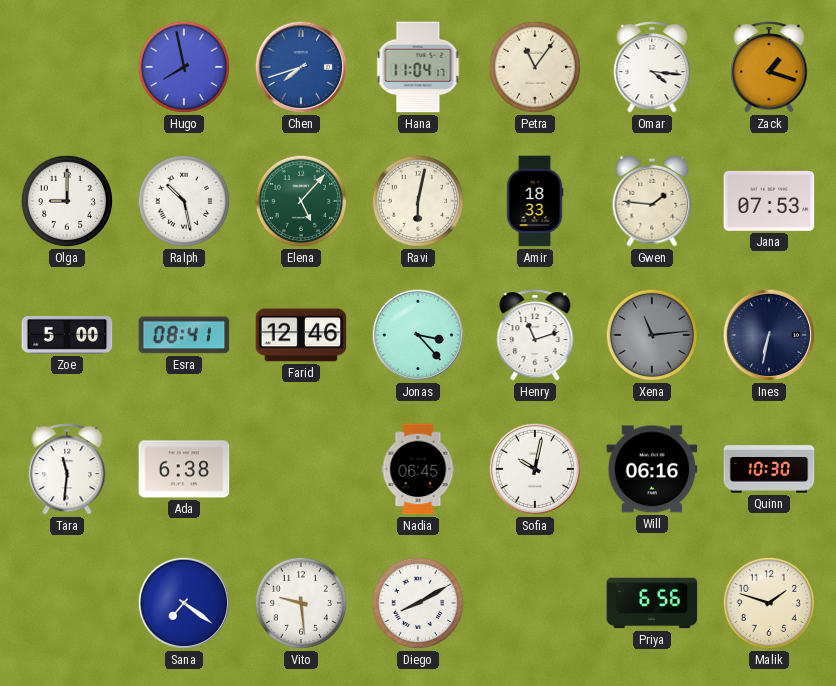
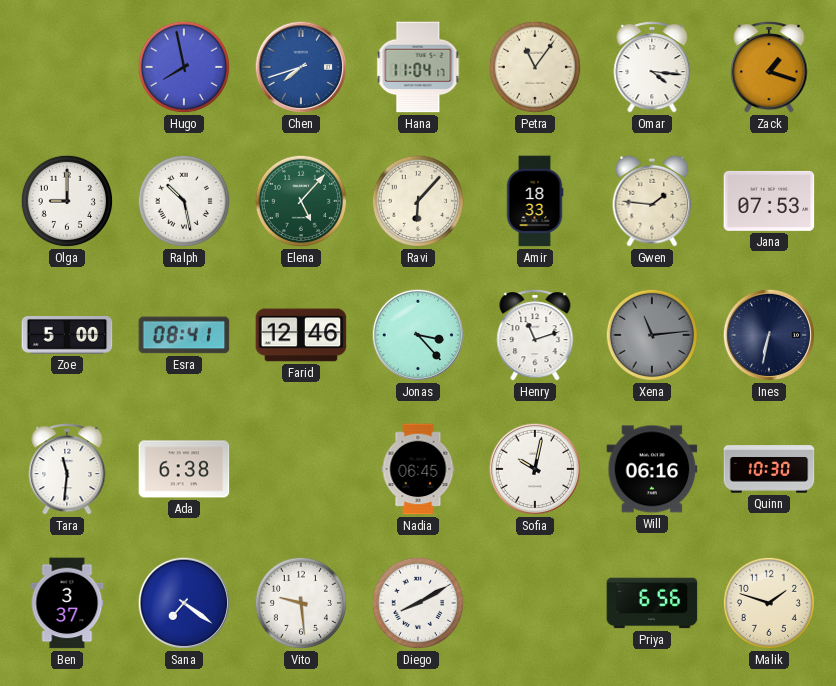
Ravi: 6:02 -> 6:07
Ben: none -> 3:37
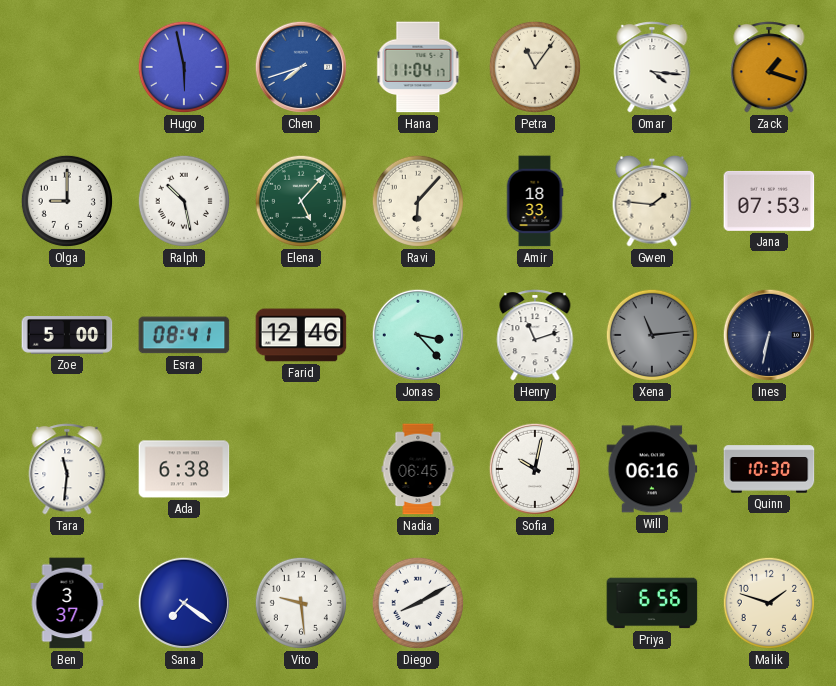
Hugo: 7:58 -> 5:58
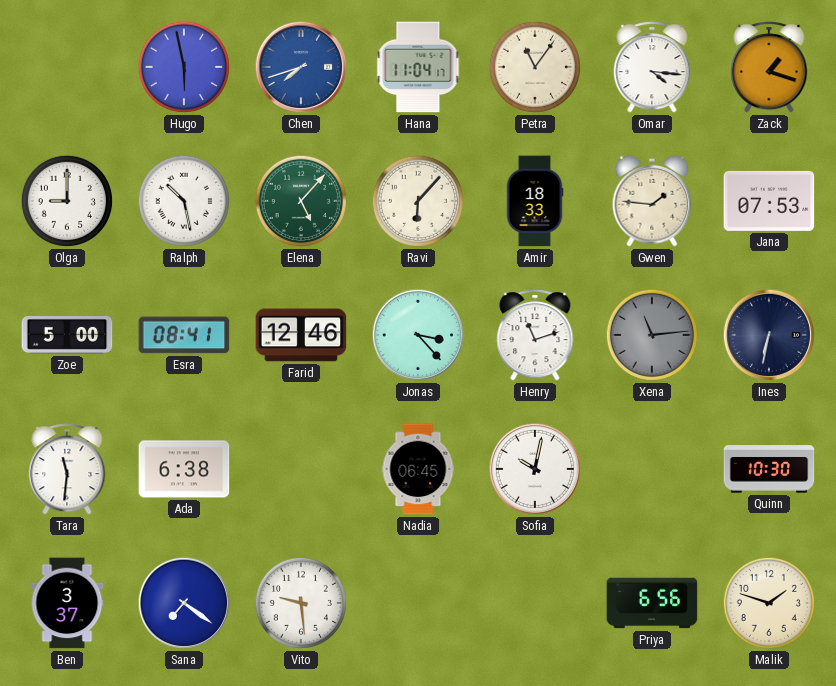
Will: 06:16 -> none
Diego: 8:10 -> none
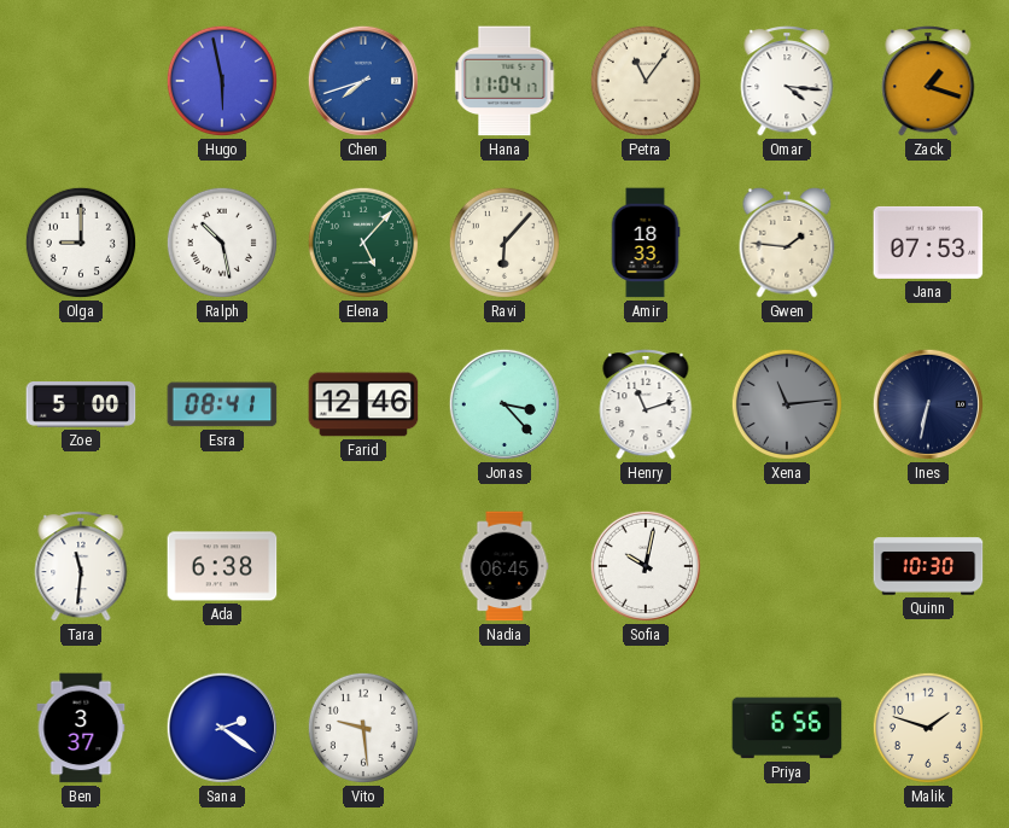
Sana: 7:21 -> 2:21
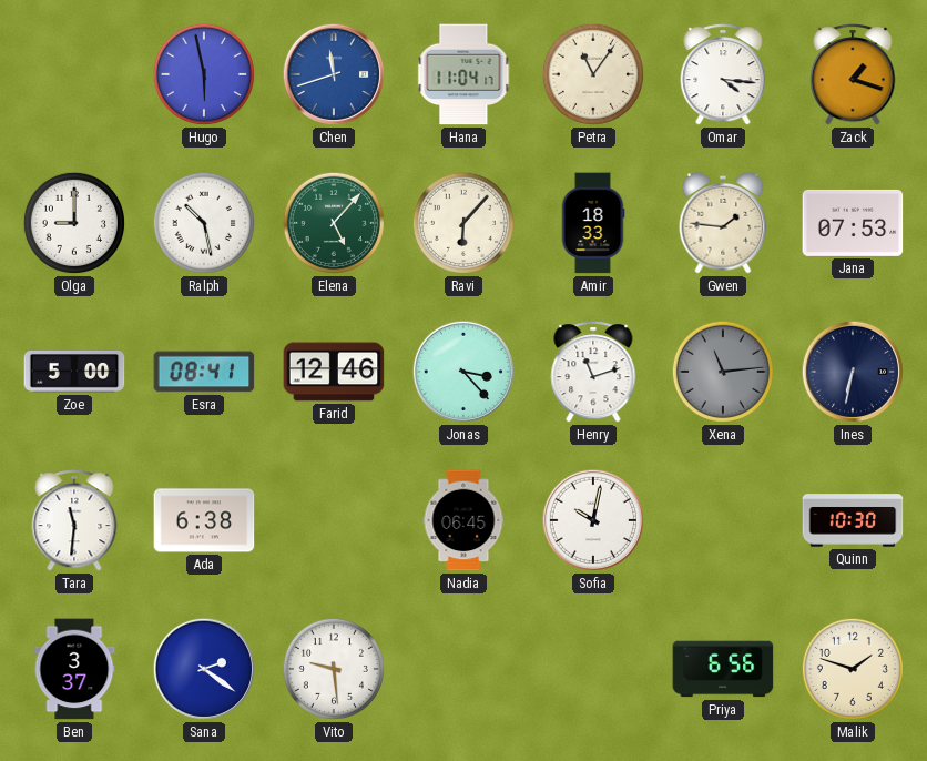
Chen: 7:42 -> 11:42
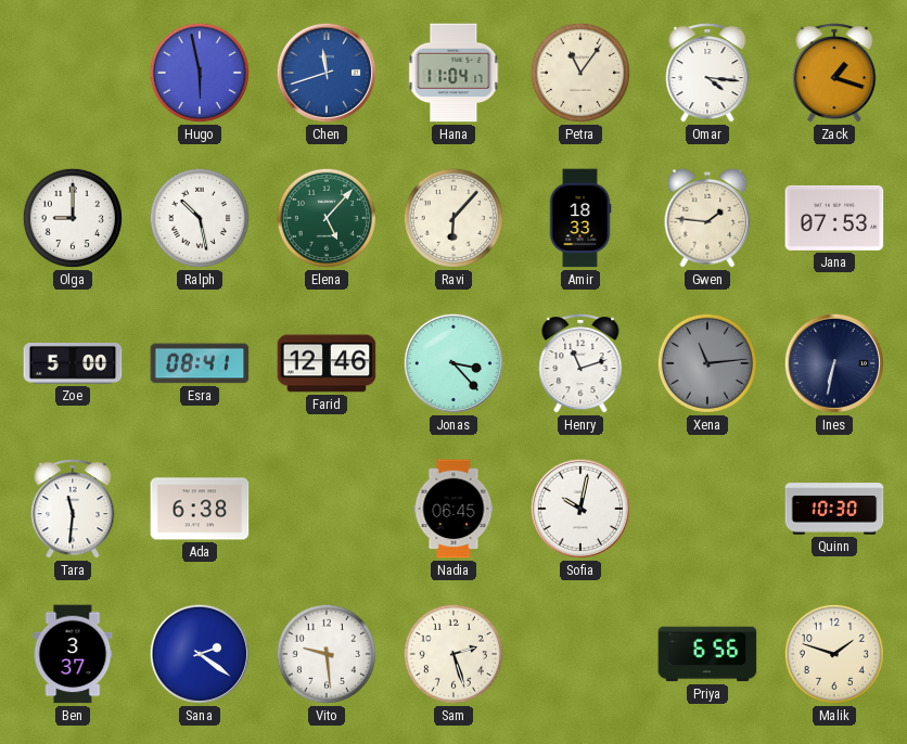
Sam: none -> 2:27
